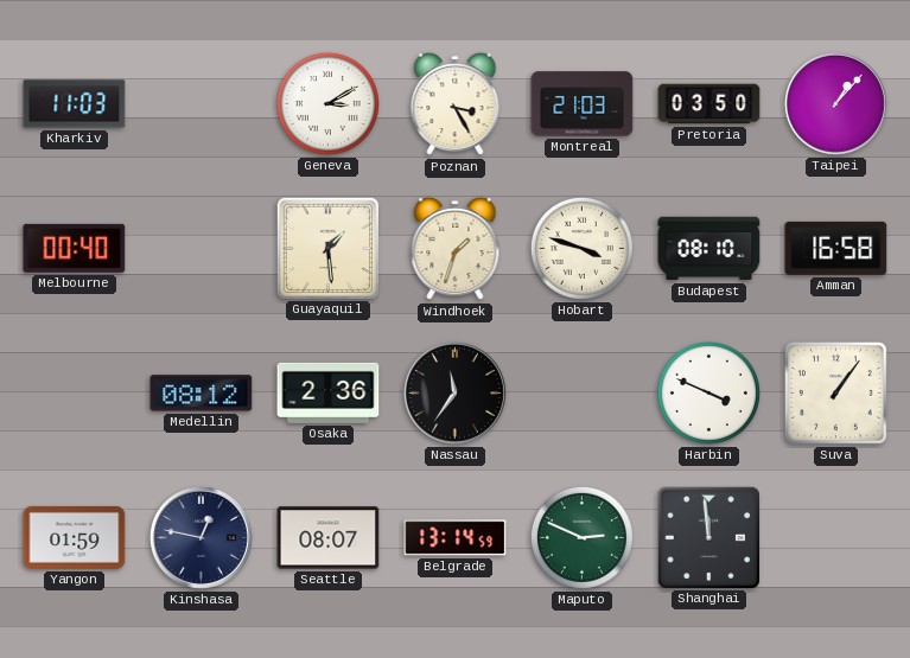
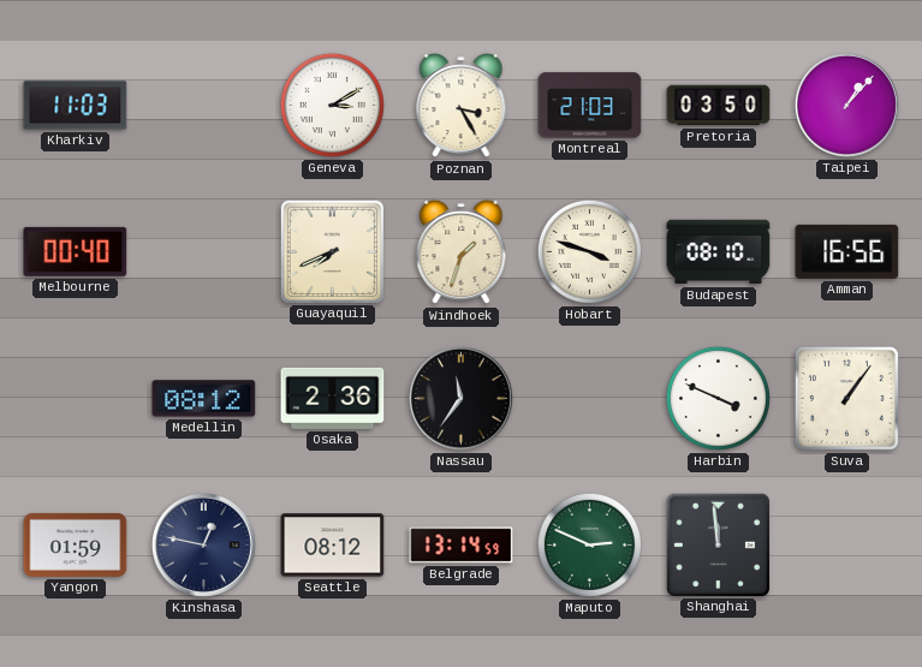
Guayaquil: 1:29 -> 7:41
Amman: 16:58 -> 16:56
Seattle: 08:07 -> 08:12
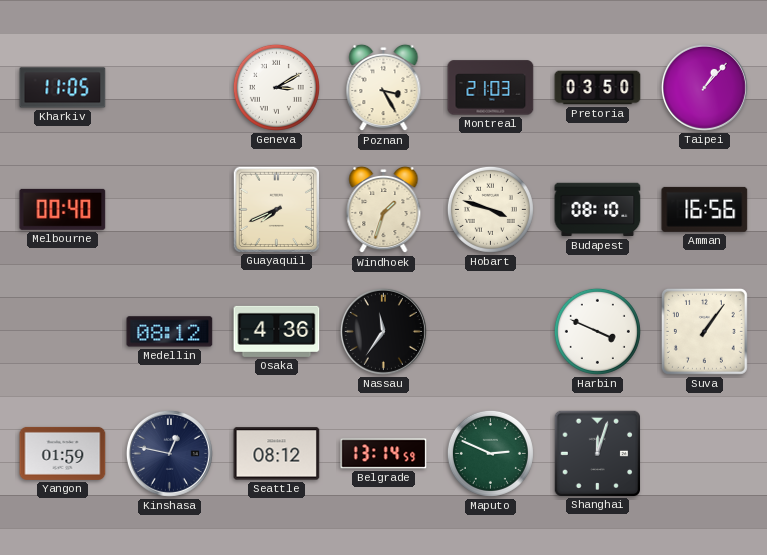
Kharkiv: 11:03 -> 11:05
Osaka: 2:36 -> 4:36
Shanghai: 11:59 -> 12:03
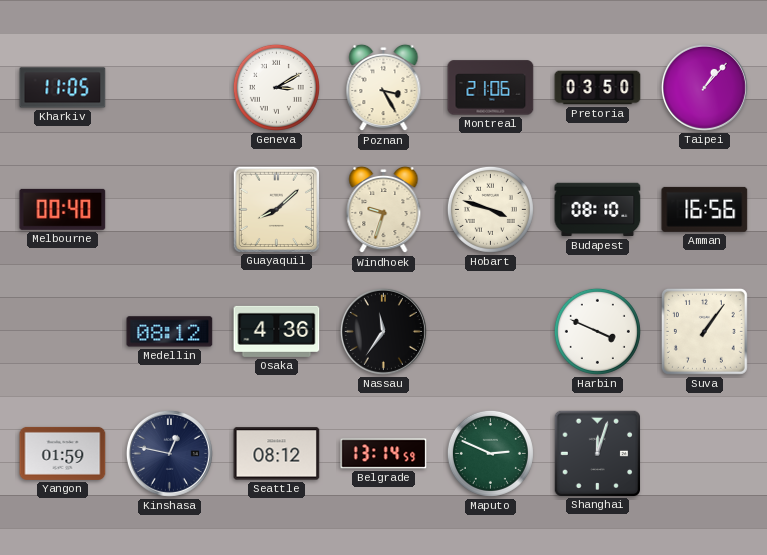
Montreal: 21:03 -> 21:06
Guayaquil: 7:41 -> 8:08
Windhoek: 1:33 -> 9:33
